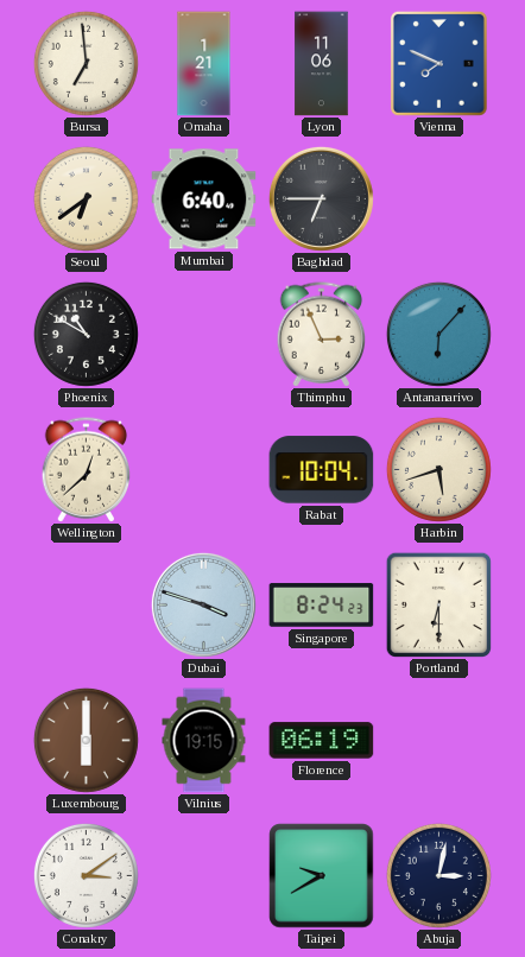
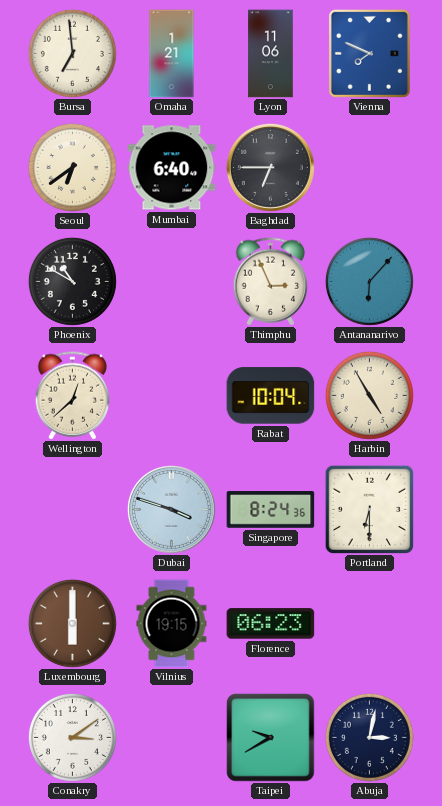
Harbin: 5:42 -> 4:55
Singapore: 8:24:23 -> 8:24:36
Florence: 06:19 -> 06:23
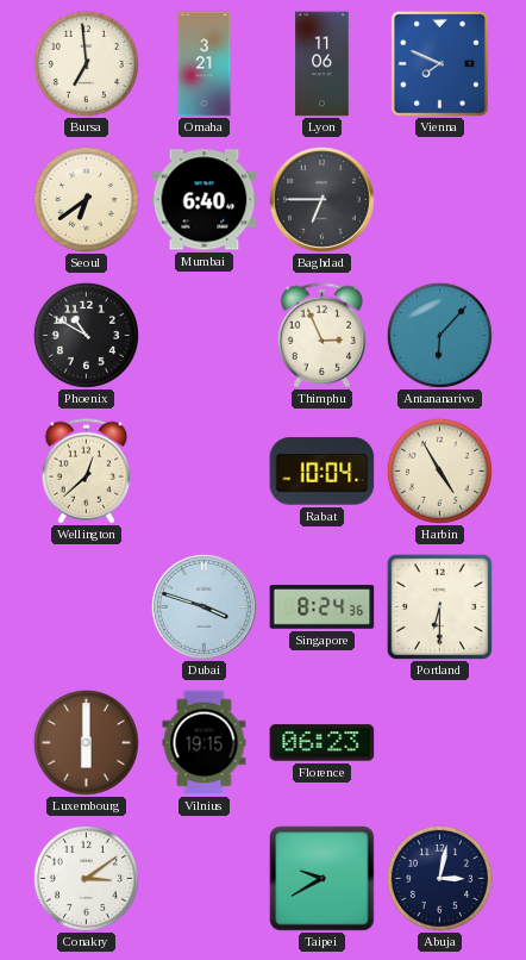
Omaha: 1:21 -> 3:21
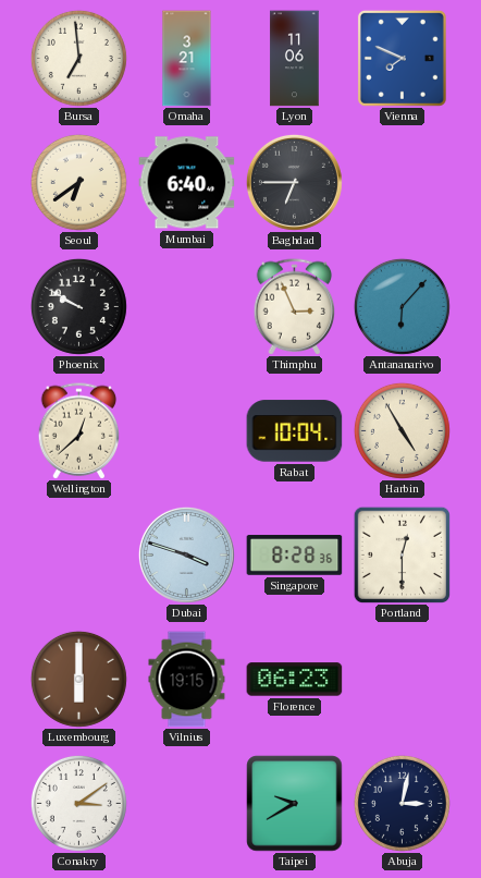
Phoenix: 10:50 -> 9:50
Singapore: 8:24 -> 8:28
Portland: 6:30 -> 12:30
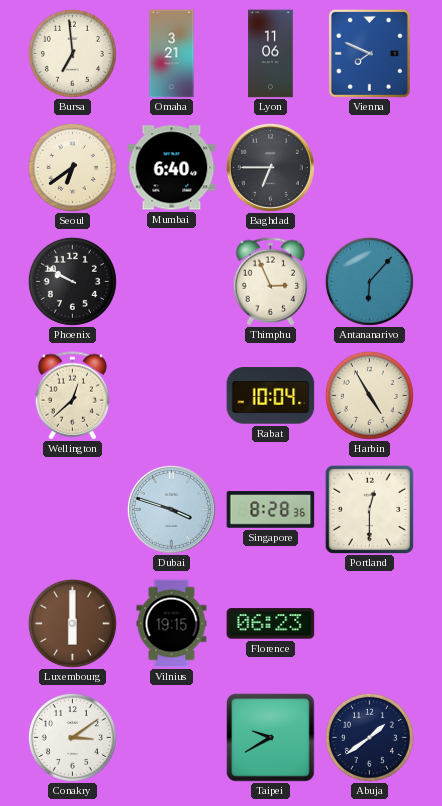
Abuja: 3:02 -> 1:39
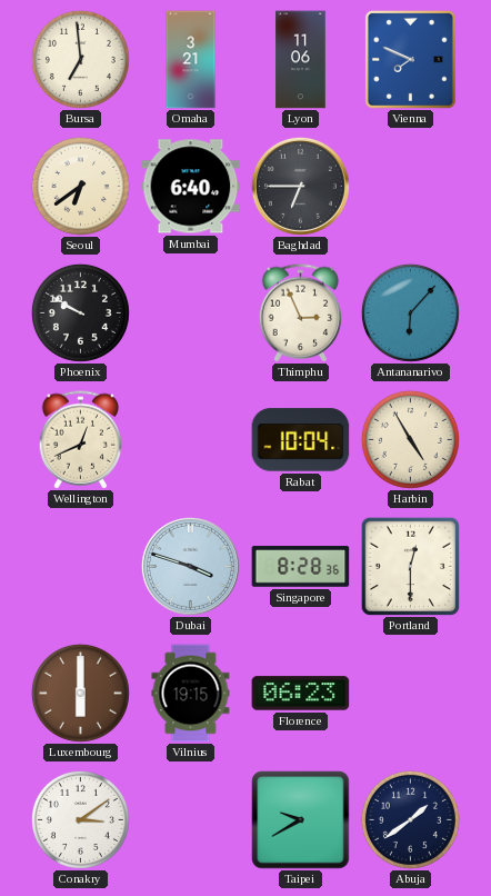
Wellington: 12:38 -> 12:41
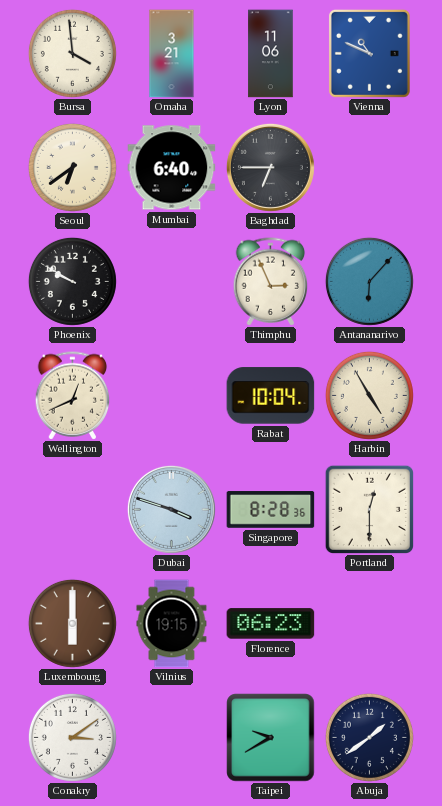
Bursa: 6:59 -> 3:59
Vienna: 7:49 -> 10:49
